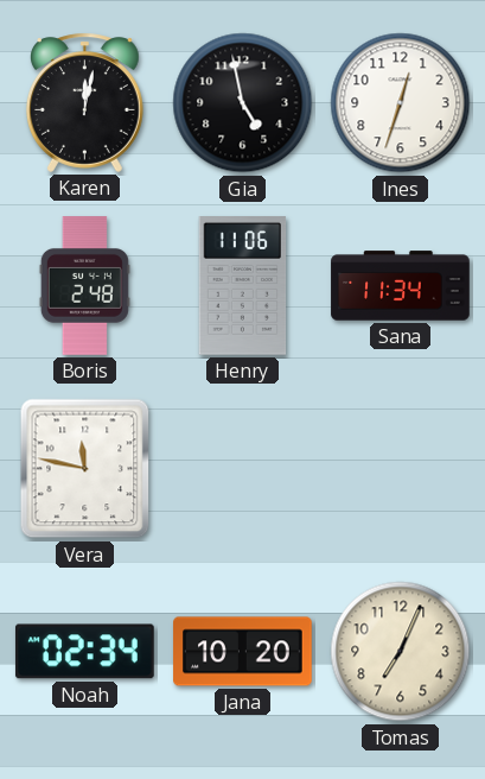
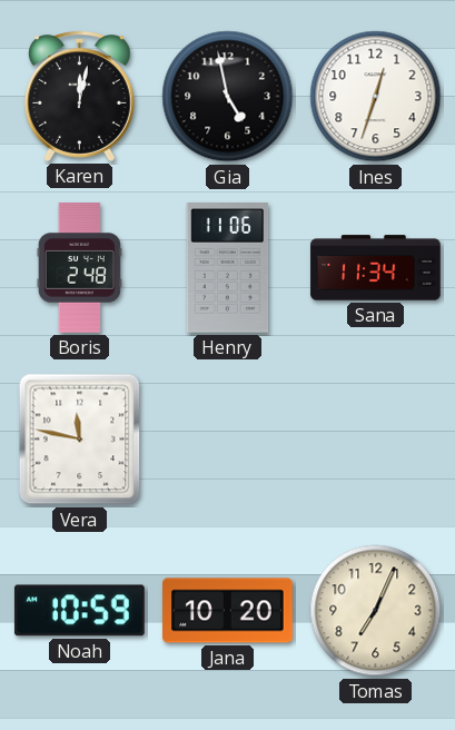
Noah: 02:34 -> 10:59
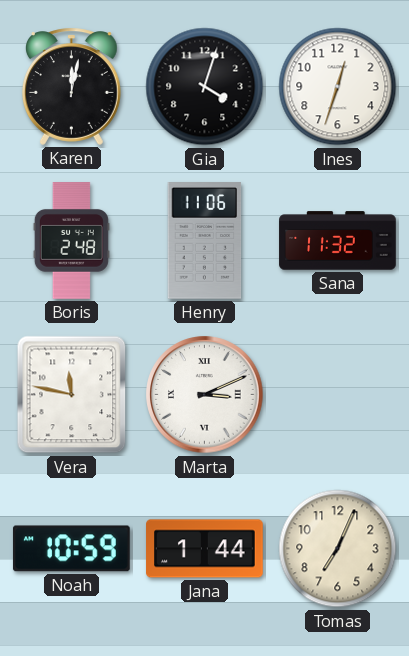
Gia: 4:58 -> 4:03
Sana: 11:34 -> 11:32
Marta: none -> 3:11
Jana: 10:20 -> 1:44
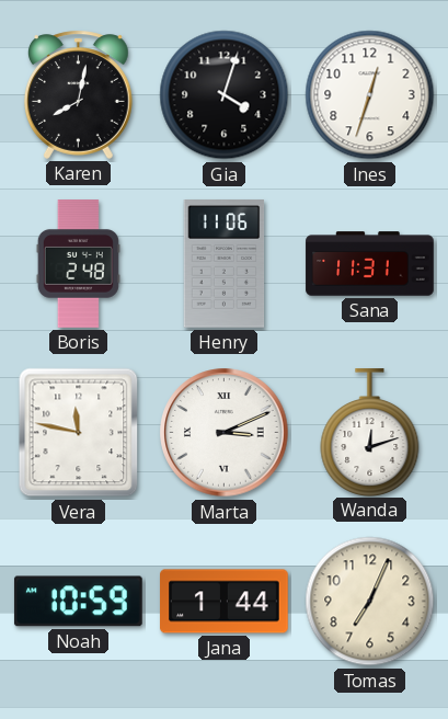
Karen: 12:02 -> 8:02
Sana: 11:32 -> 11:31
Wanda: none -> 12:12
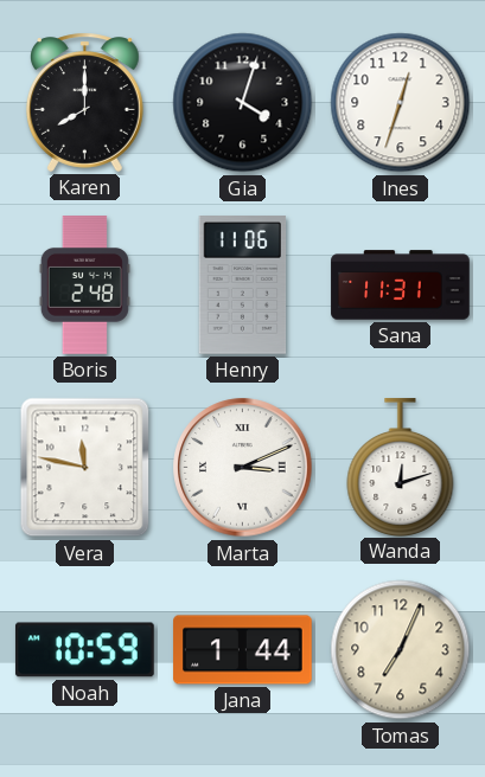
Karen: 8:02 -> 8:00
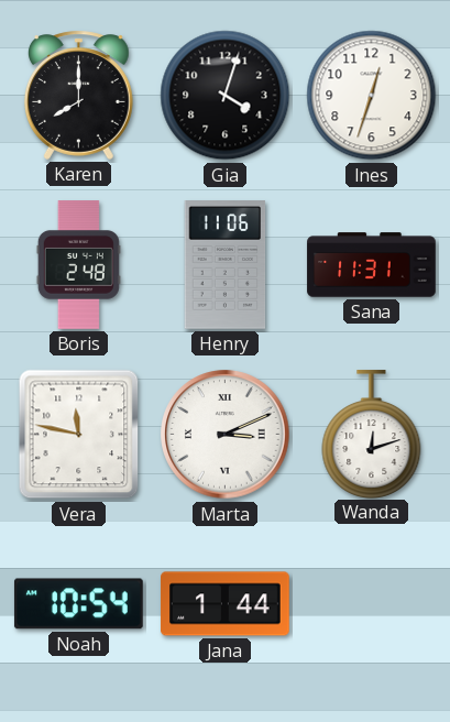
Noah: 10:59 -> 10:54
Tomas: 7:04 -> none
